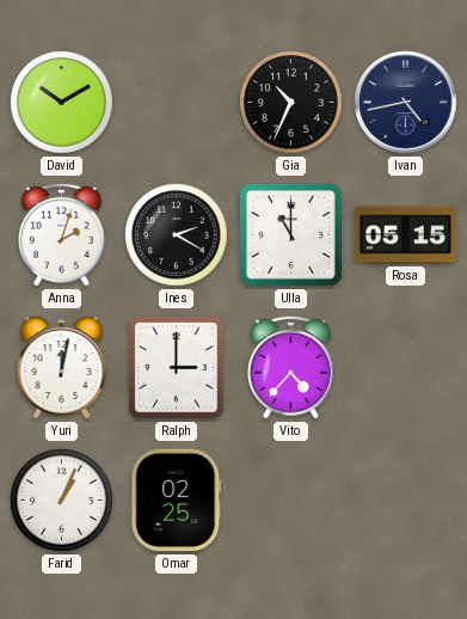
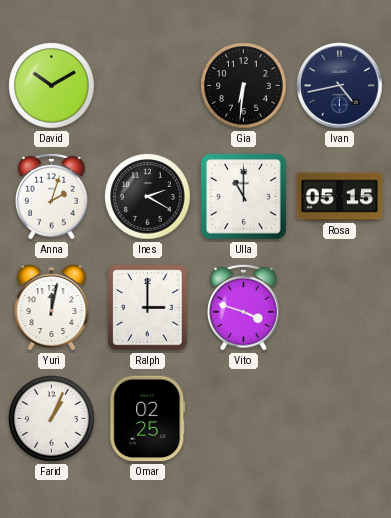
Gia: 10:34 -> 6:31
Vito: 4:37 -> 3:48
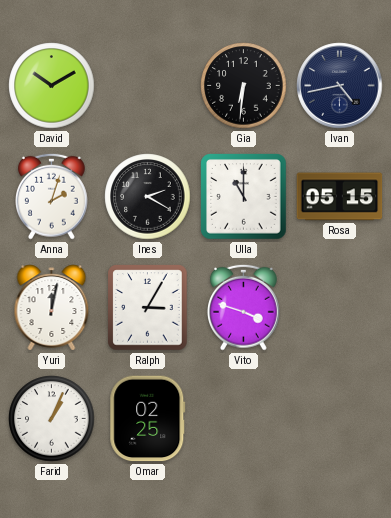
Ralph: 3:00 -> 3:05
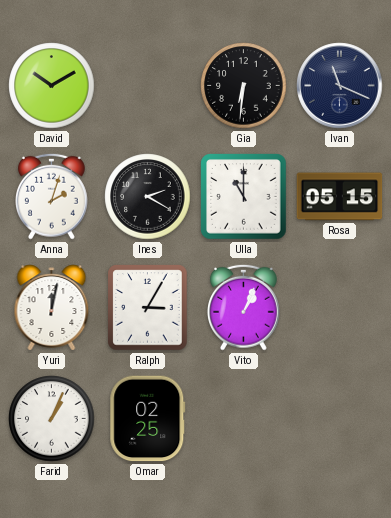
Ivan: 4:43 -> 11:19
Vito: 3:48 -> 1:04
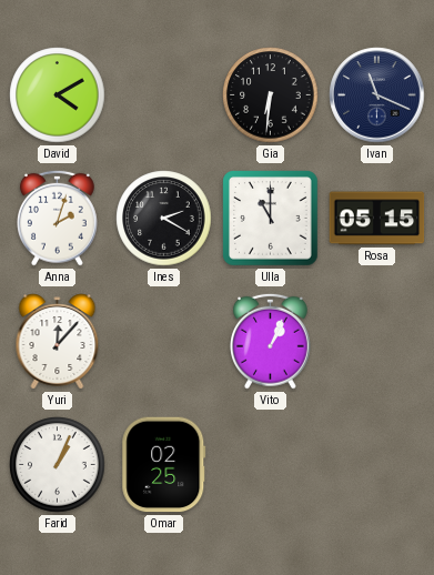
David: 10:10 -> 4:10
Yuri: 12:02 -> 12:07
Ralph: 3:05 -> none
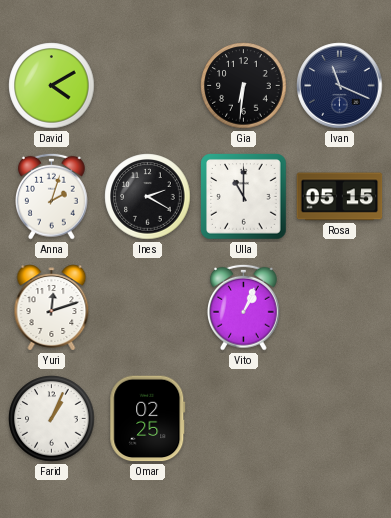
Yuri: 12:07 -> 12:12
